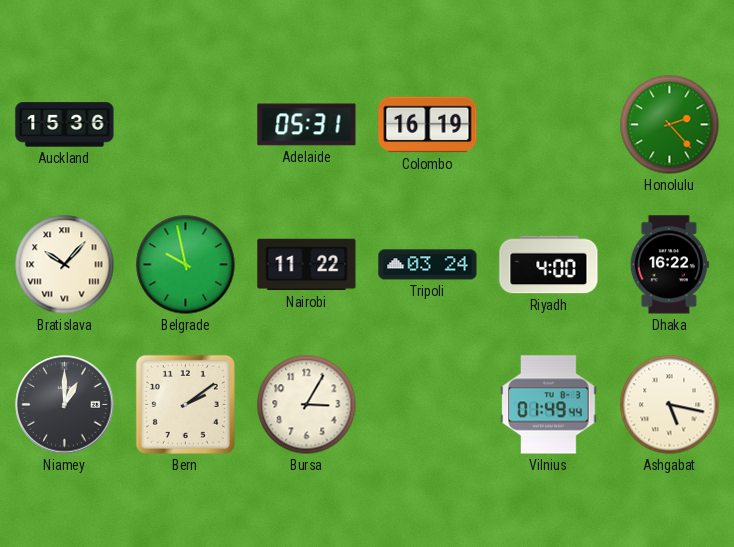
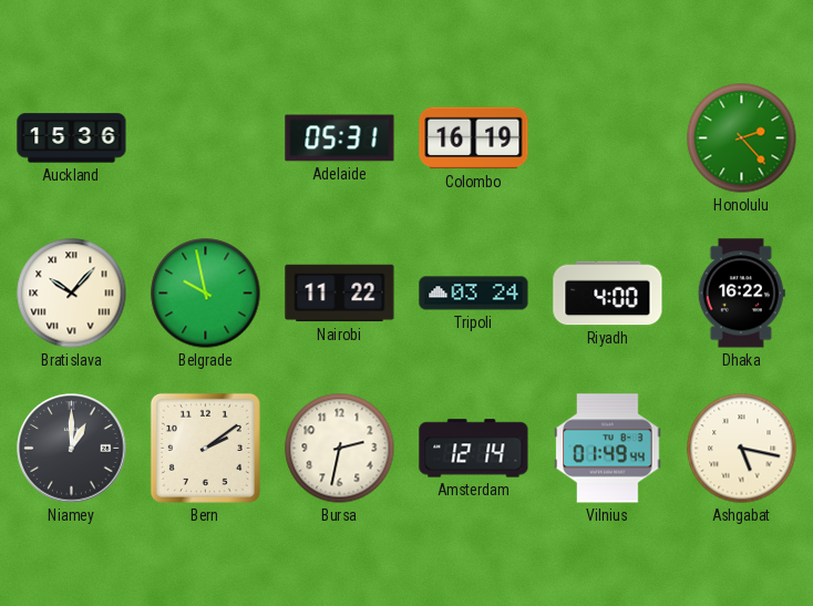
Bursa: 3:05 -> 2:32
Amsterdam: none -> 12:14
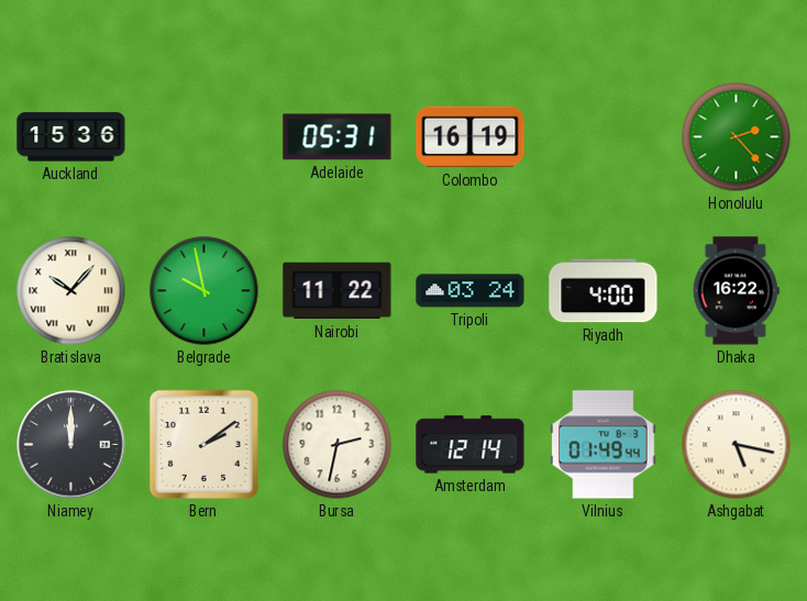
Niamey: 1:00 -> 12:00
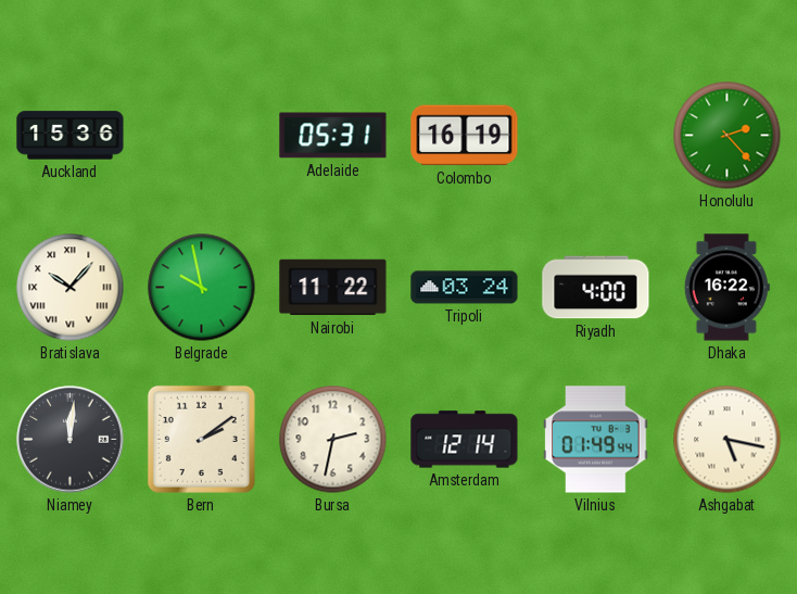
Niamey: 12:00 -> 12:01
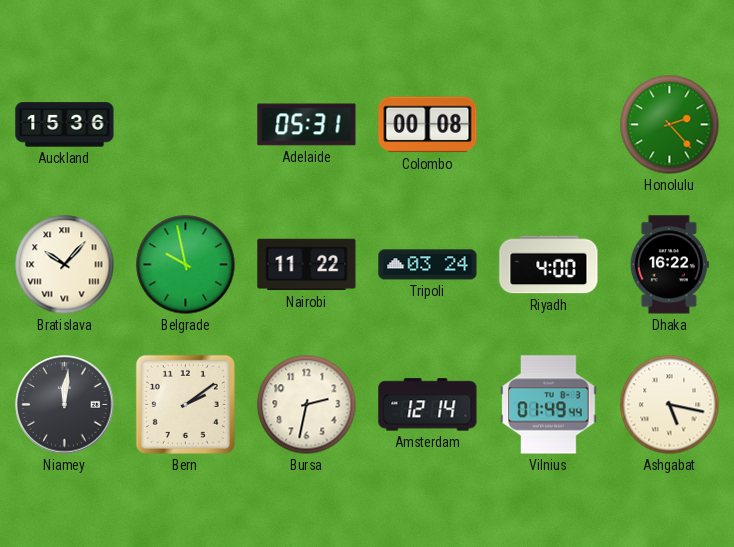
Colombo: 16:19 -> 00:08
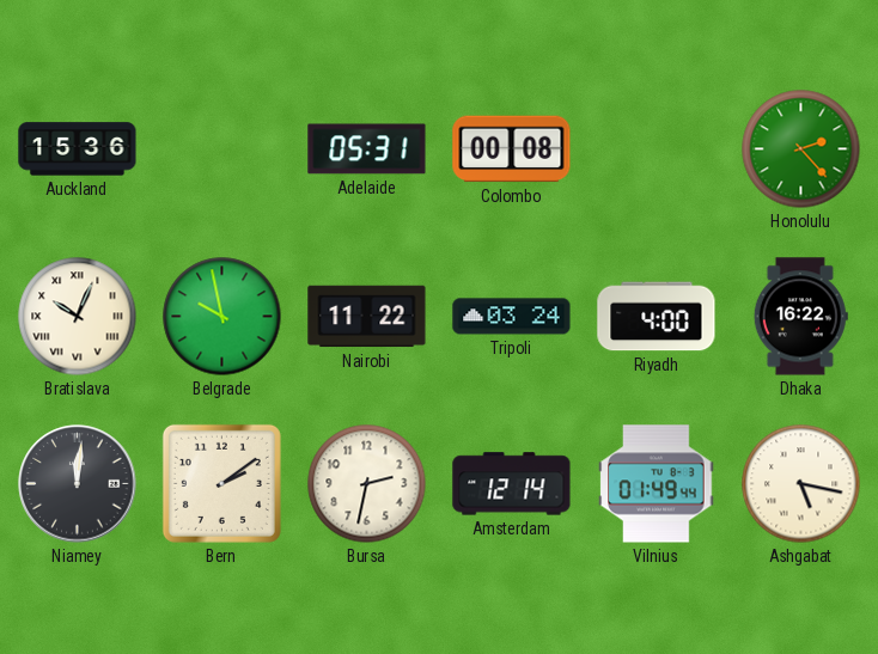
Bratislava: 10:07 -> 10:04
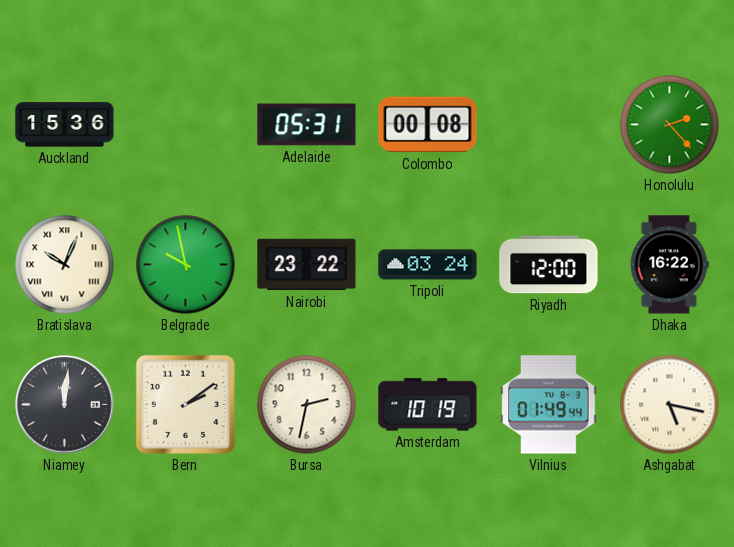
Nairobi: 11:22 -> 23:22
Riyadh: 4:00 -> 12:00
Amsterdam: 12:14 -> 10:19
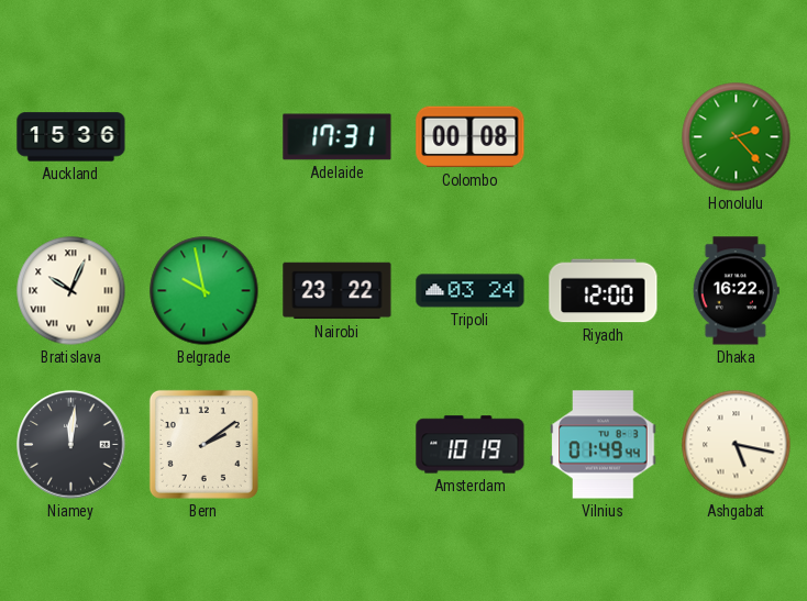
Adelaide: 05:31 -> 17:31
Bursa: 2:32 -> none
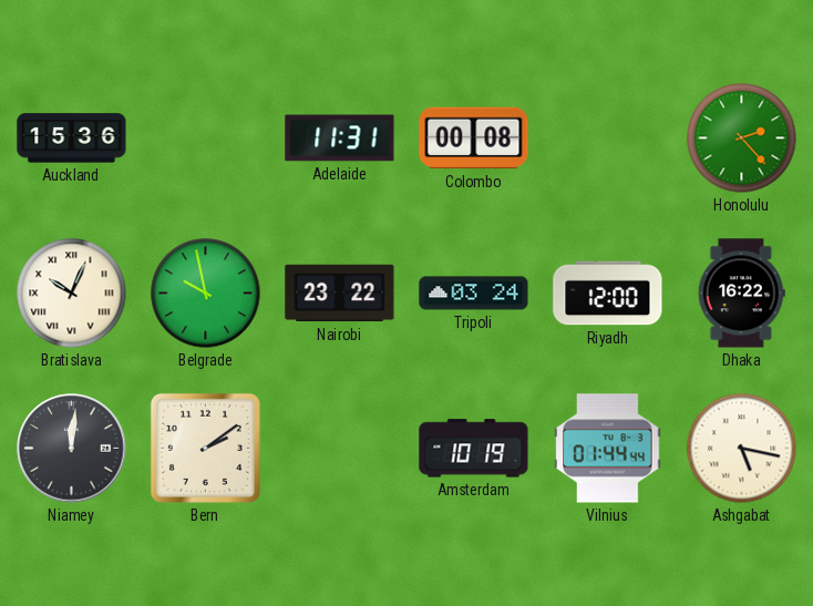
Adelaide: 17:31 -> 11:31
Vilnius: 01:49 -> 01:44
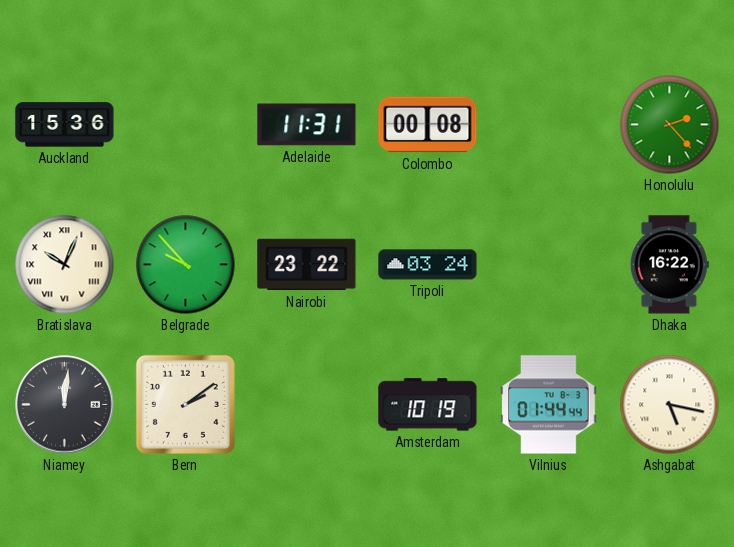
Belgrade: 9:58 -> 9:53
Riyadh: 12:00 -> none
